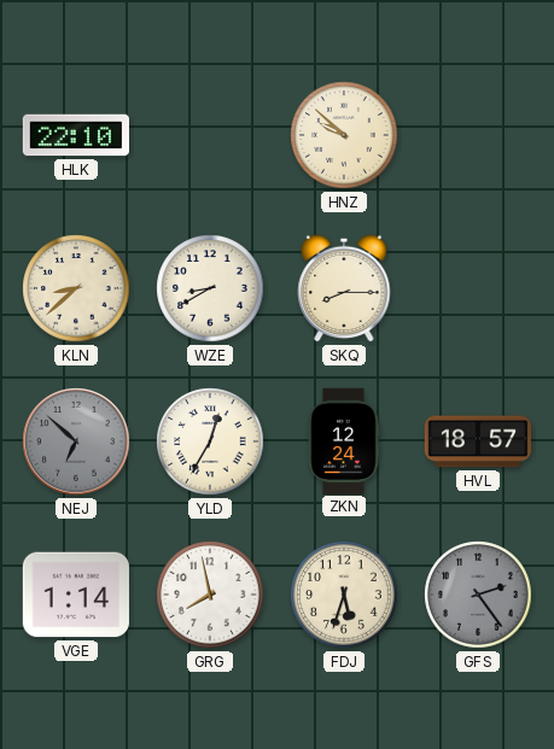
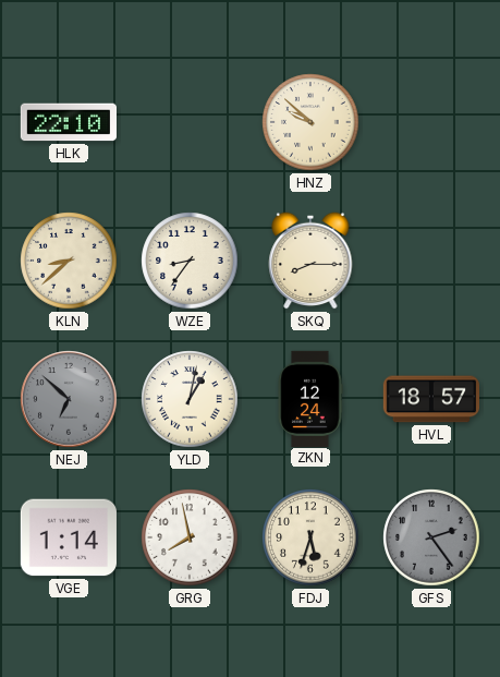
WZE: 8:40 -> 8:36
YLD: 12:35 -> 1:02
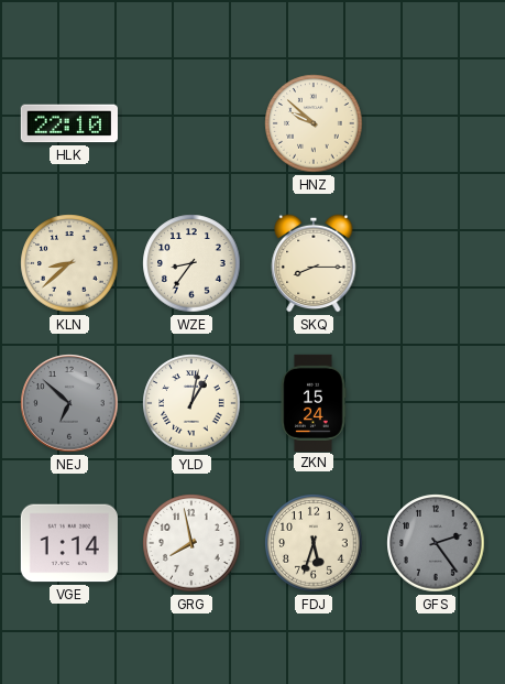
ZKN: 12:24 -> 15:24
HVL: 18:57 -> none
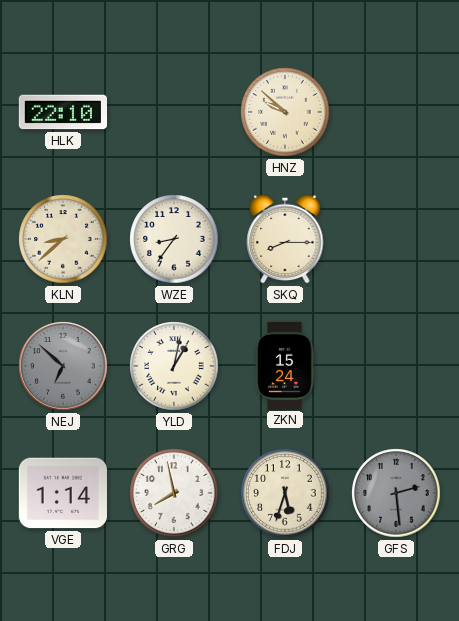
GFS: 2:24 -> 2:29
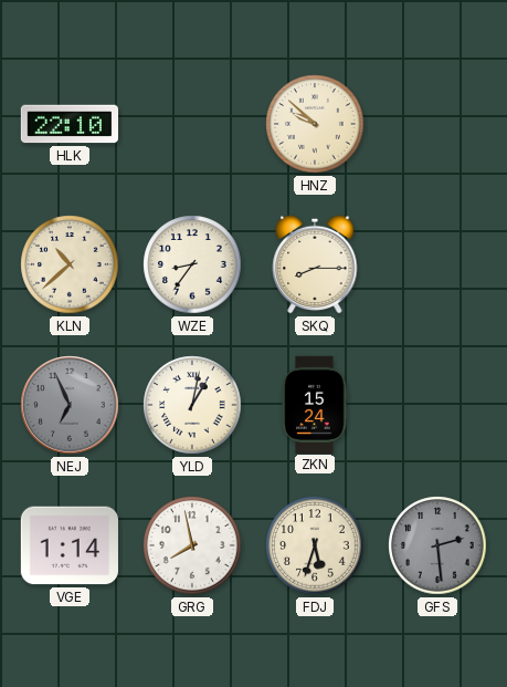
KLN: 8:38 -> 10:38
NEJ: 6:52 -> 6:56
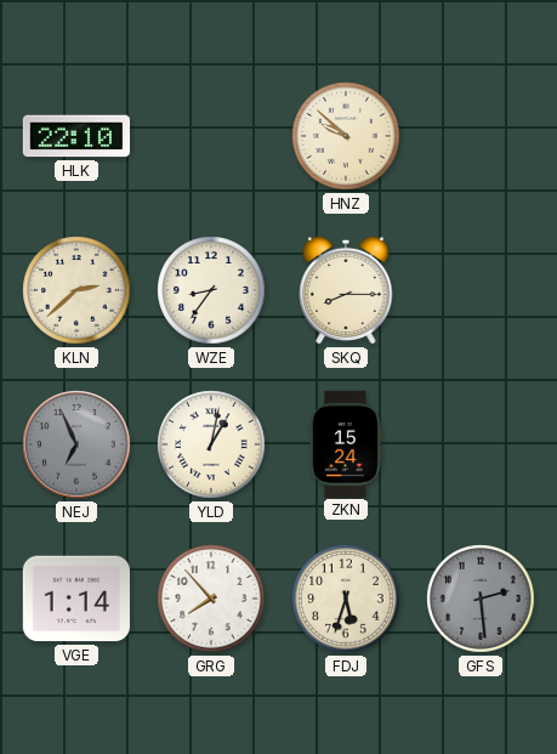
KLN: 10:38 -> 2:38
GRG: 7:58 -> 7:53
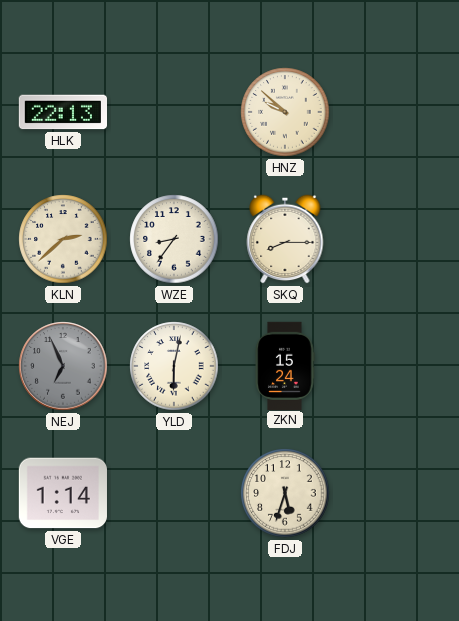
HLK: 22:10 -> 22:13
YLD: 1:02 -> 6:02
GRG: 7:53 -> none
GFS: 2:29 -> none
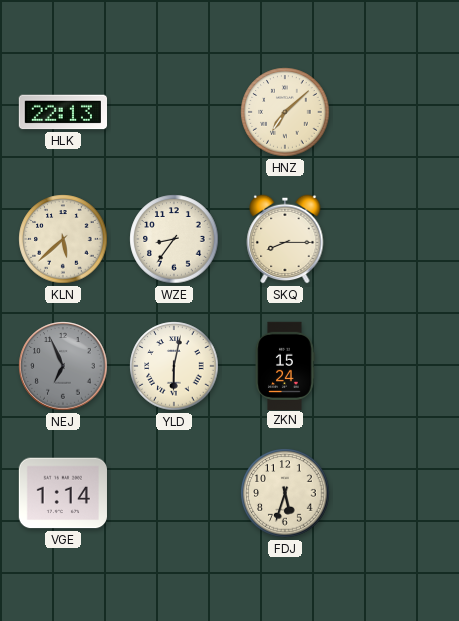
HNZ: 9:52 -> 7:08
KLN: 2:38 -> 5:38
